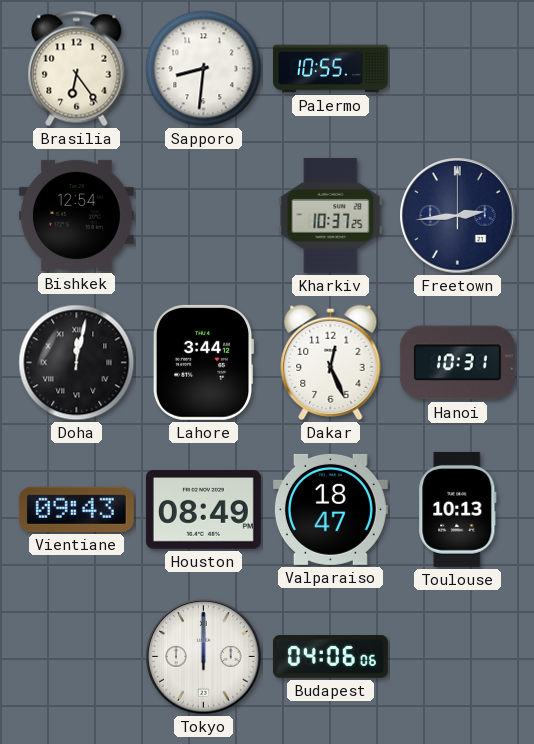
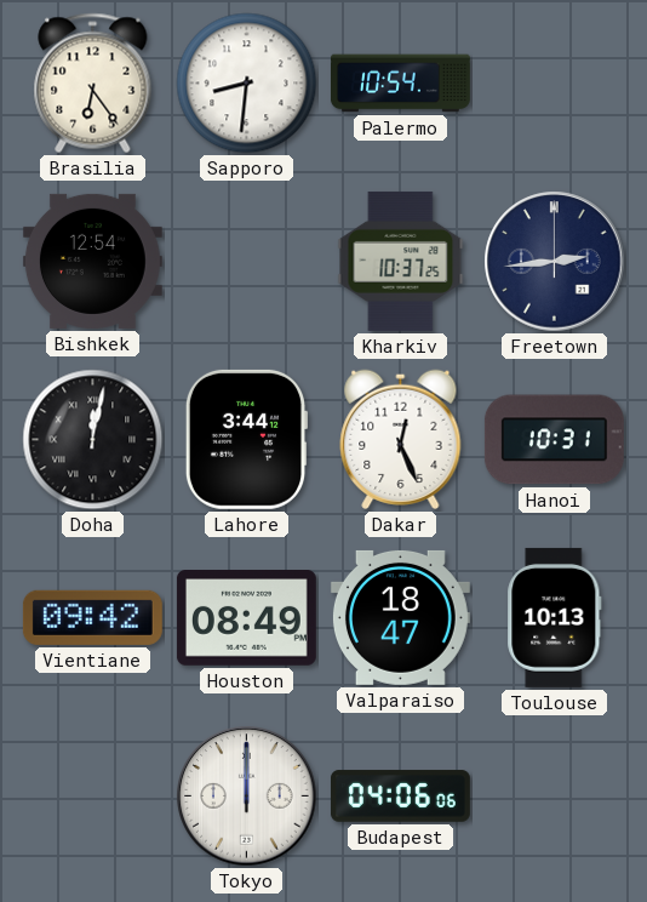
Palermo: 10:55 -> 10:54
Vientiane: 09:43 -> 09:42
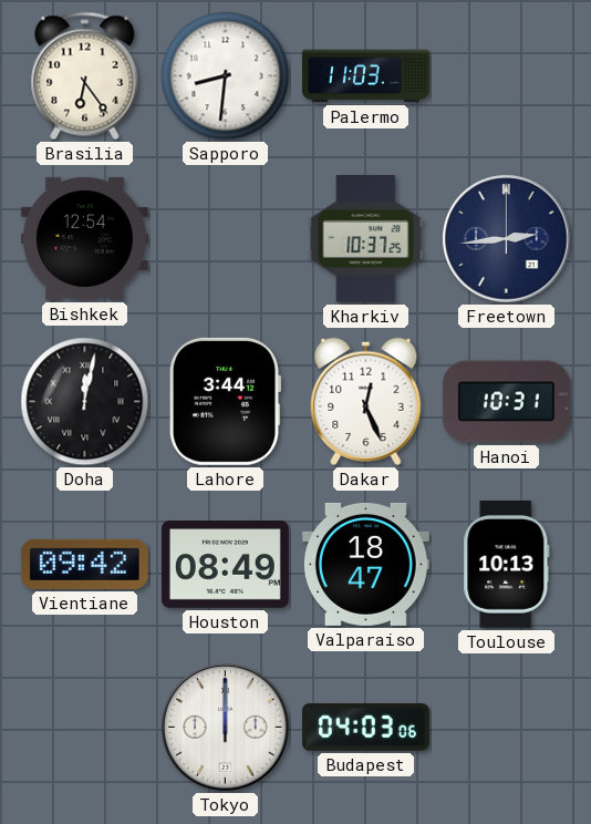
Palermo: 10:54 -> 11:03
Budapest: 04:06 -> 04:03
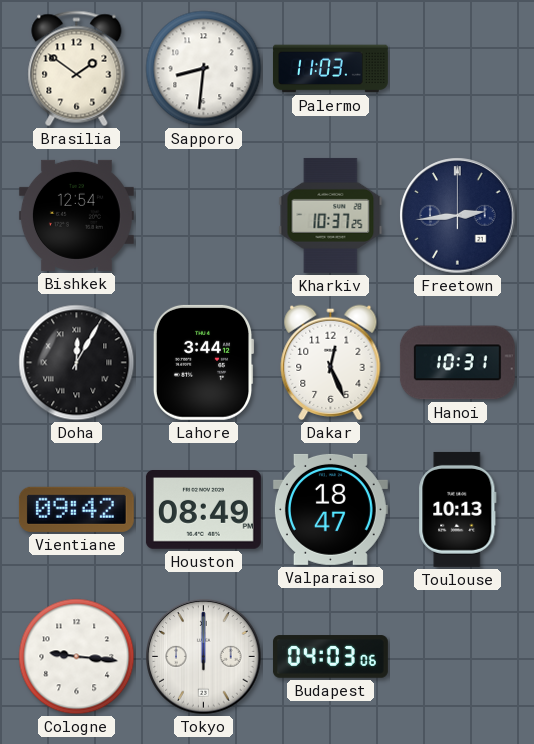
Brasilia: 6:24 -> 1:51
Doha: 12:02 -> 12:05
Cologne: none -> 9:16
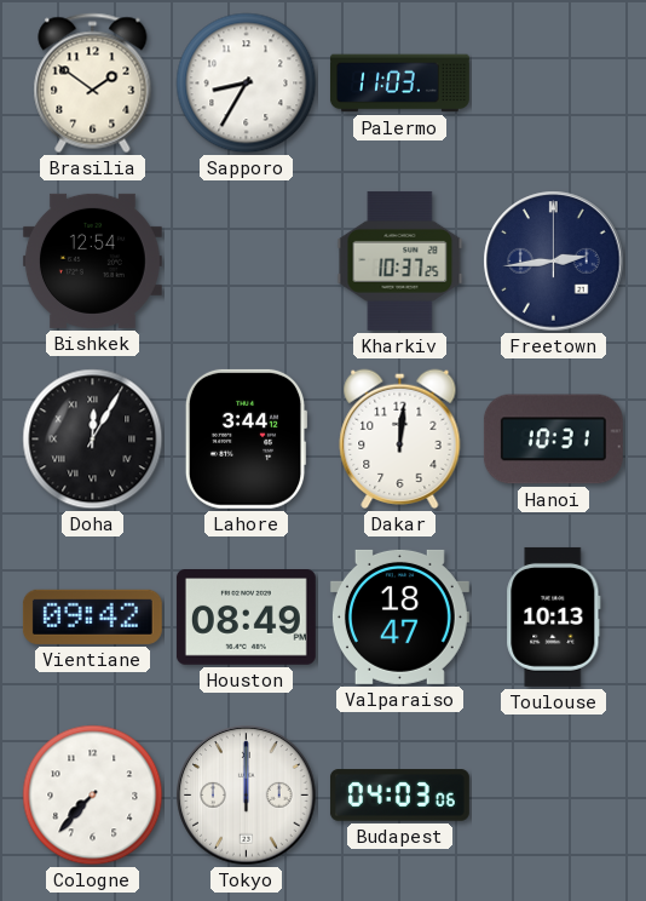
Sapporo: 8:31 -> 8:35
Dakar: 12:26 -> 12:01
Cologne: 9:16 -> 7:37
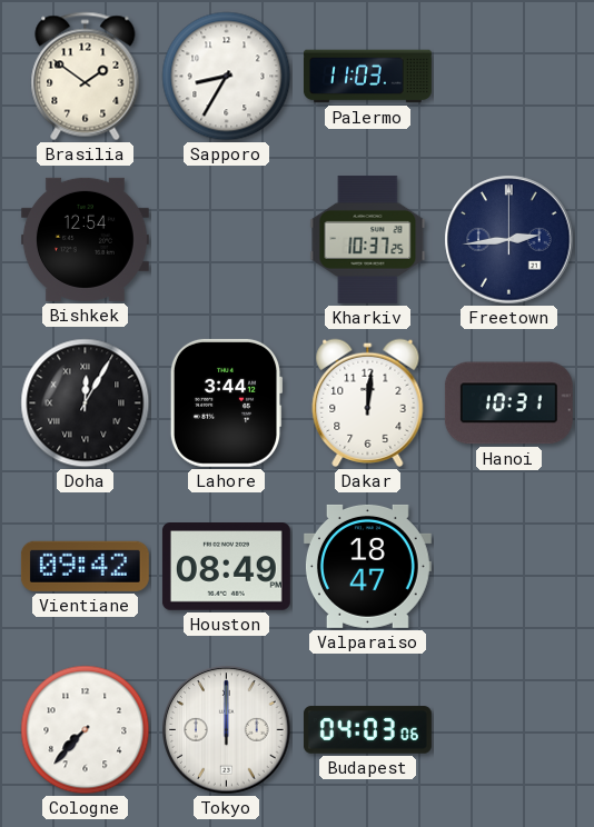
Toulouse: 10:13 -> none
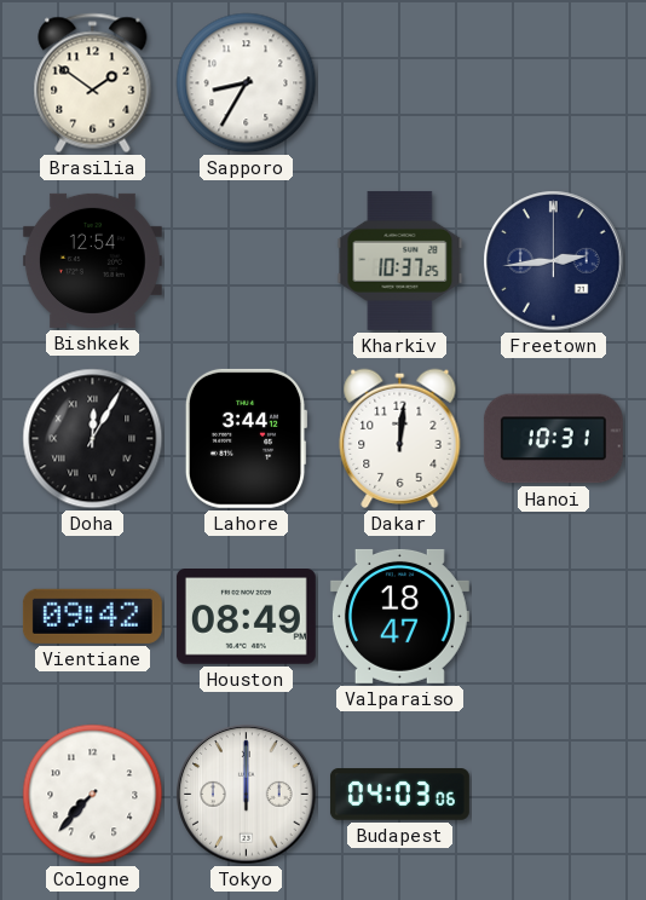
Palermo: 11:03 -> none
